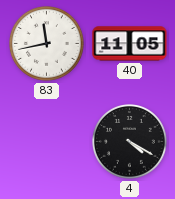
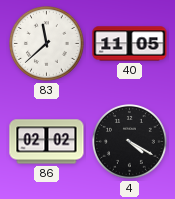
83: 11:43 -> 11:38
86: none -> 02:02
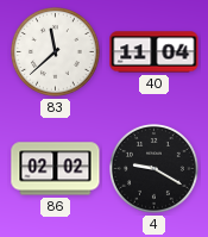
40: 11:05 -> 11:04
4: 4:20 -> 9:20
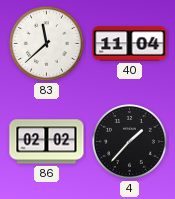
4: 9:20 -> 1:37
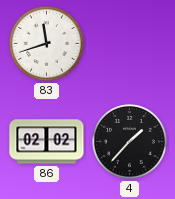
83: 11:38 -> 11:42
40: 11:04 -> none
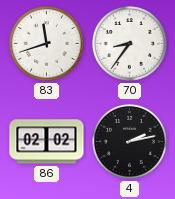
70: none -> 8:36
4: 1:37 -> 2:13
